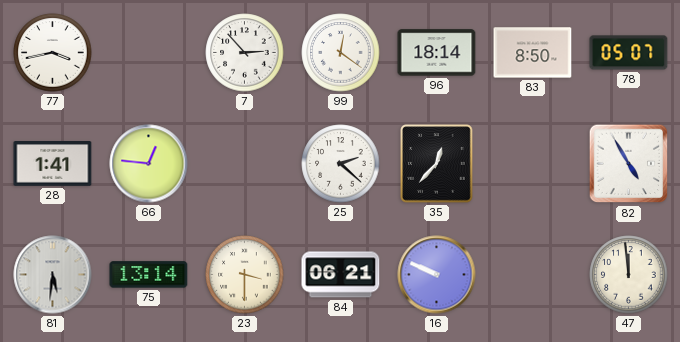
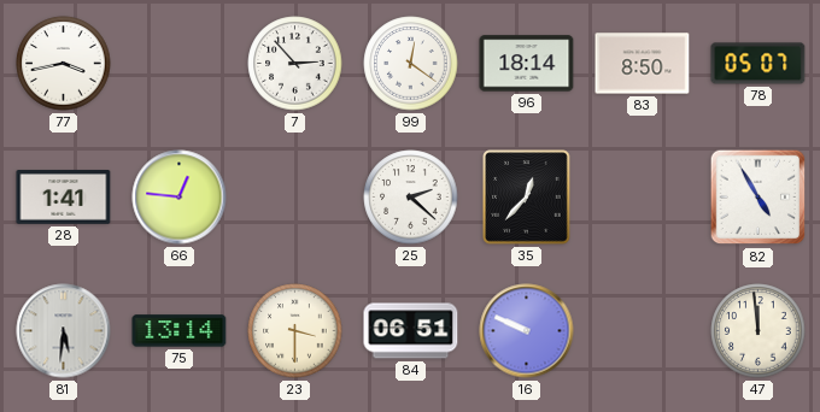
84: 06:21 -> 06:51
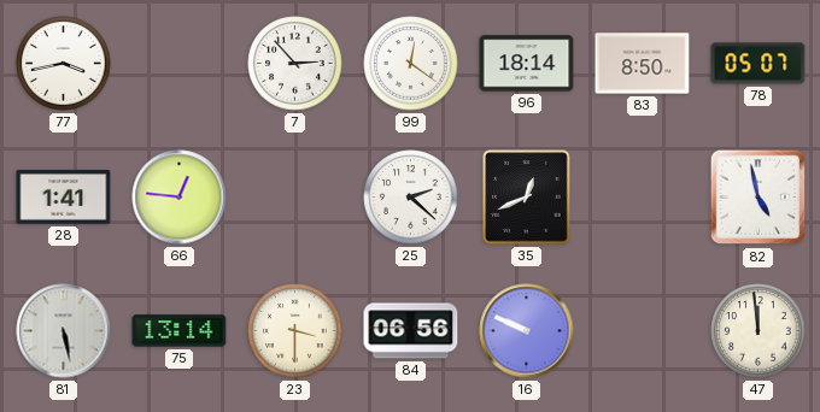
35: 12:37 -> 12:41
82: 4:55 -> 4:58
81: 5:31 -> 5:28
84: 06:51 -> 06:56
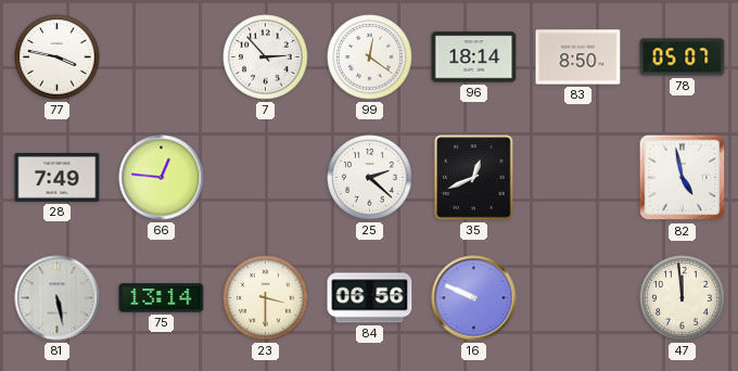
77: 3:43 -> 3:47
28: 1:41 -> 7:49
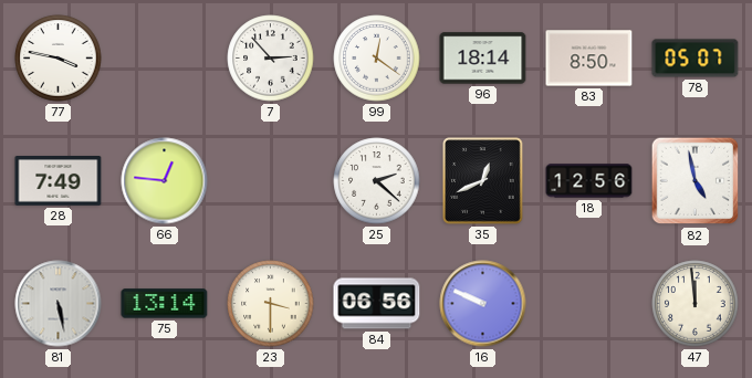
18: none -> 12:56
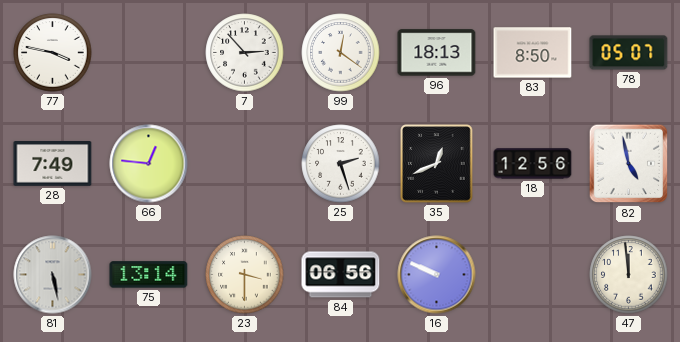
96: 18:14 -> 18:13
25: 2:22 -> 2:27
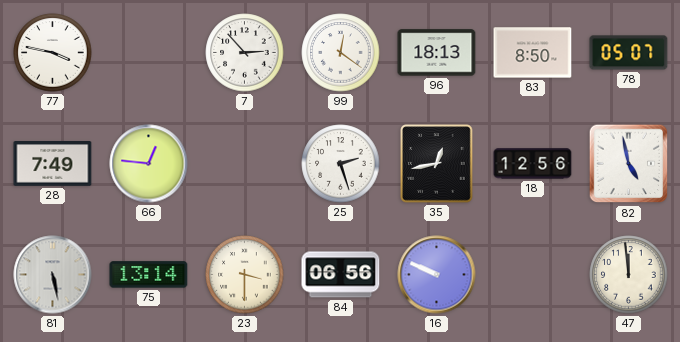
35: 12:41 -> 12:43
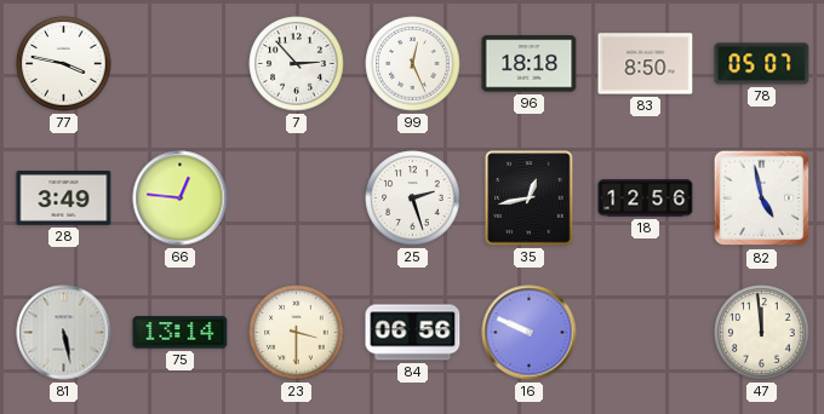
99: 12:21 -> 12:26
96: 18:13 -> 18:18
28: 7:49 -> 3:49
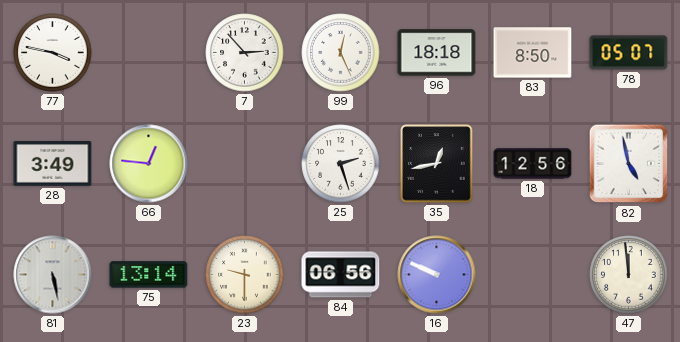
23: 3:30 -> 9:30
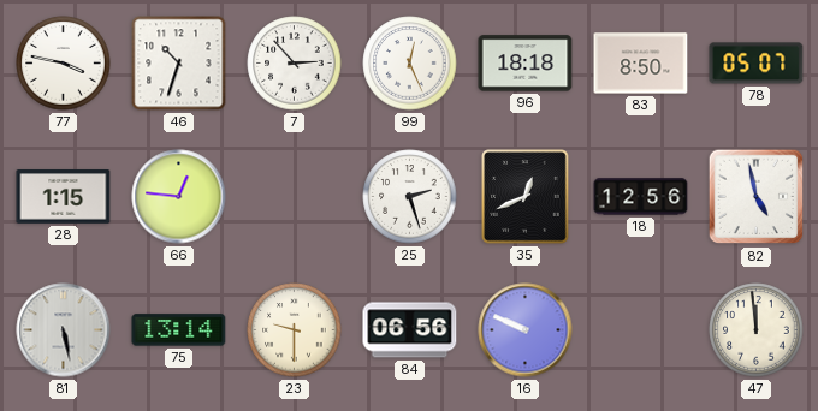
46: none -> 10:33
28: 3:49 -> 1:15
35: 12:43 -> 12:41
